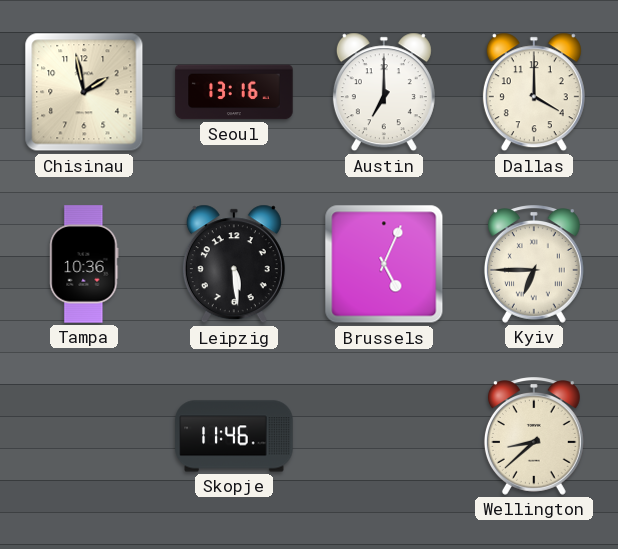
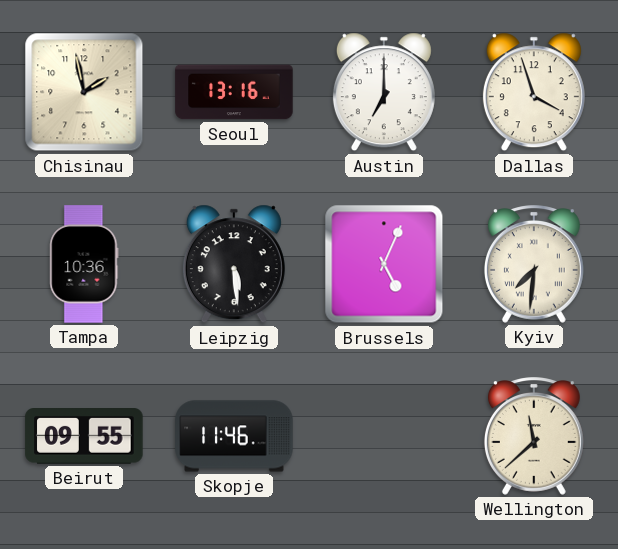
Dallas: 4:00 -> 3:57
Kyiv: 6:45 -> 7:31
Beirut: none -> 09:55
Wellington: 8:38 -> 11:38
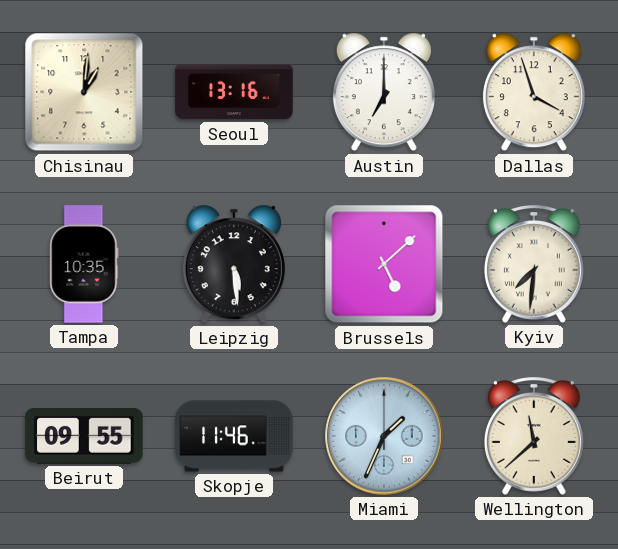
Chisinau: 1:58 -> 1:01
Tampa: 10:36 -> 10:35
Brussels: 5:04 -> 5:08
Miami: none -> 1:34
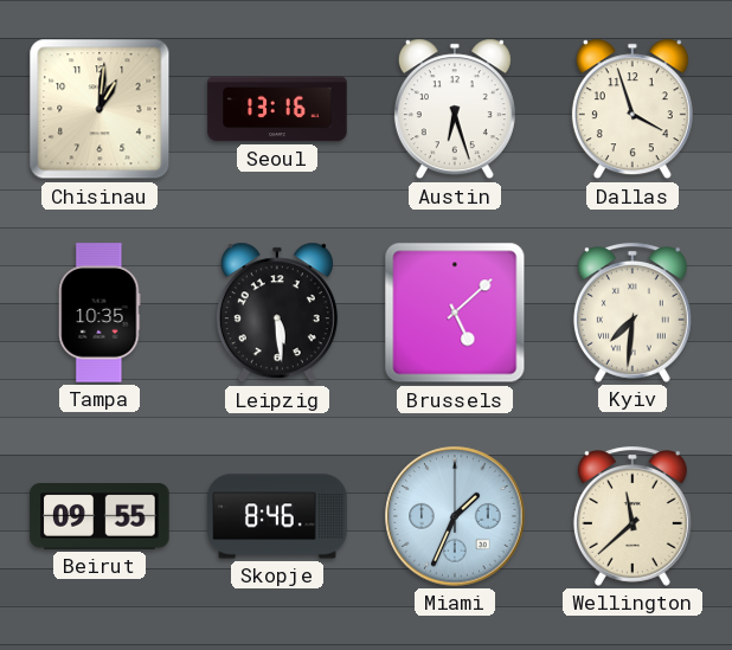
Austin: 7:00 -> 6:27
Skopje: 11:46 -> 8:46
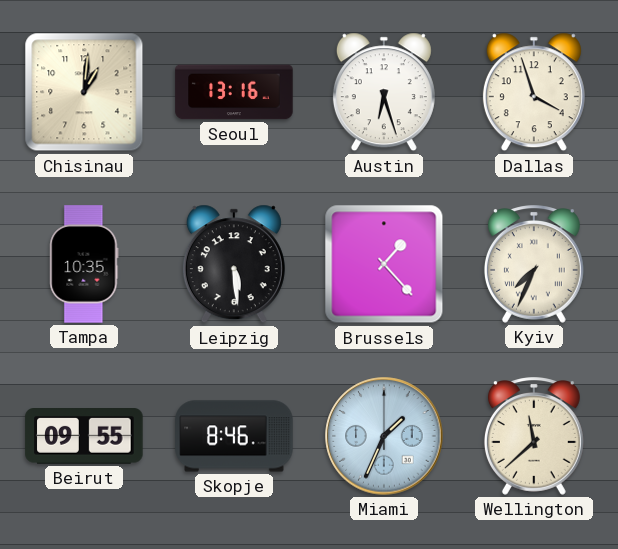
Brussels: 5:08 -> 1:23
Kyiv: 7:31 -> 7:34
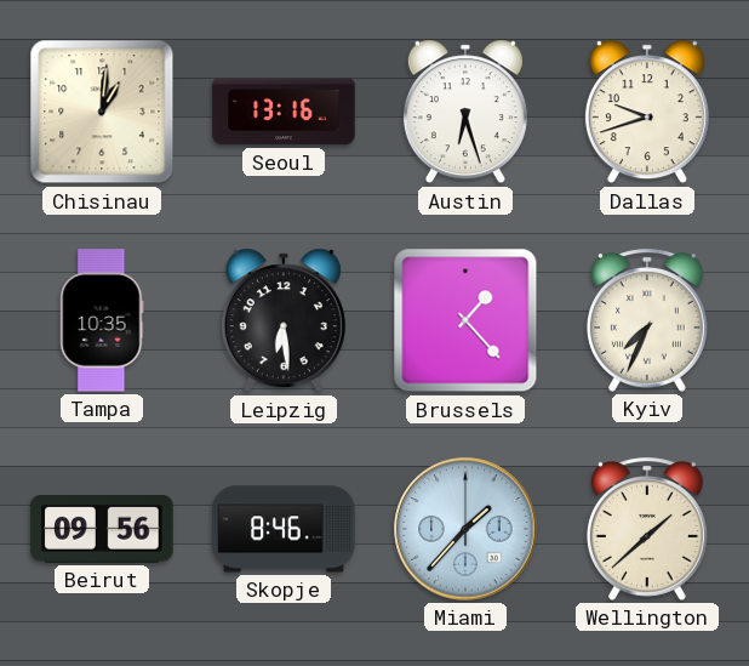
Dallas: 3:57 -> 9:42
Leipzig: 5:29 -> 6:29
Beirut: 09:55 -> 09:56
Miami: 1:34 -> 1:37
Wellington: 11:38 -> 1:38
